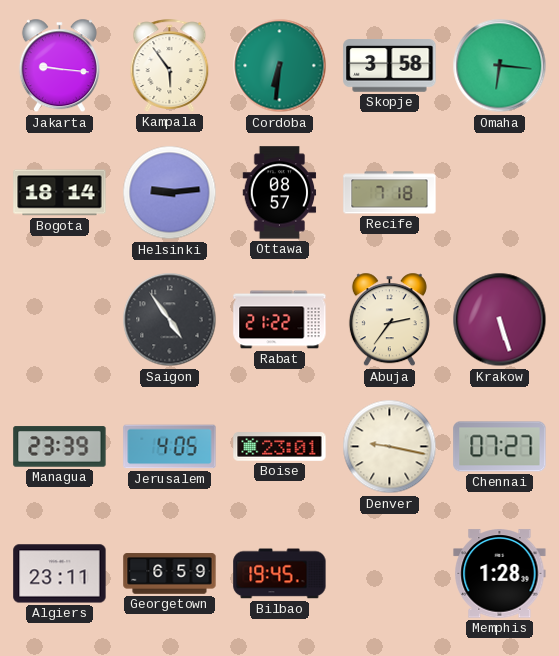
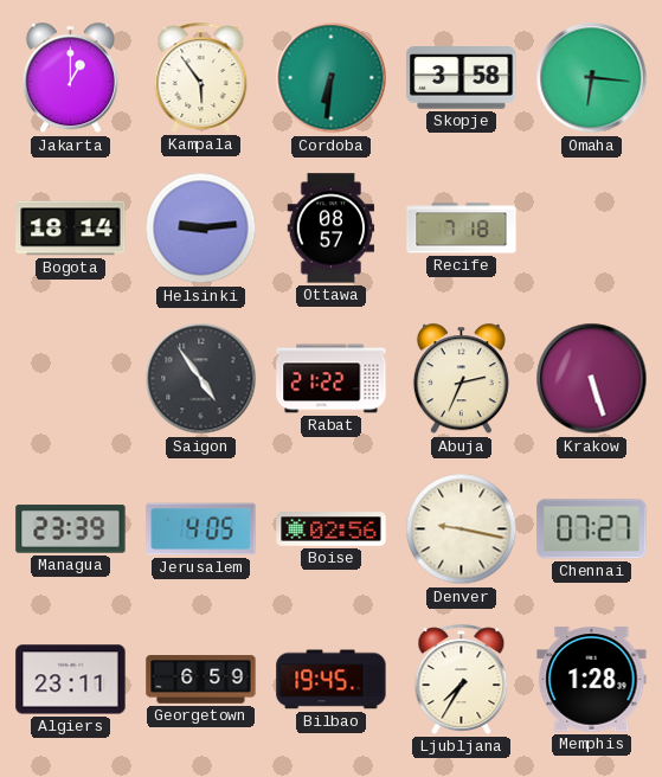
Jakarta: 9:16 -> 1:00
Abuja: 2:36 -> 2:34
Boise: 23:01 -> 02:56
Ljubljana: none -> 7:35
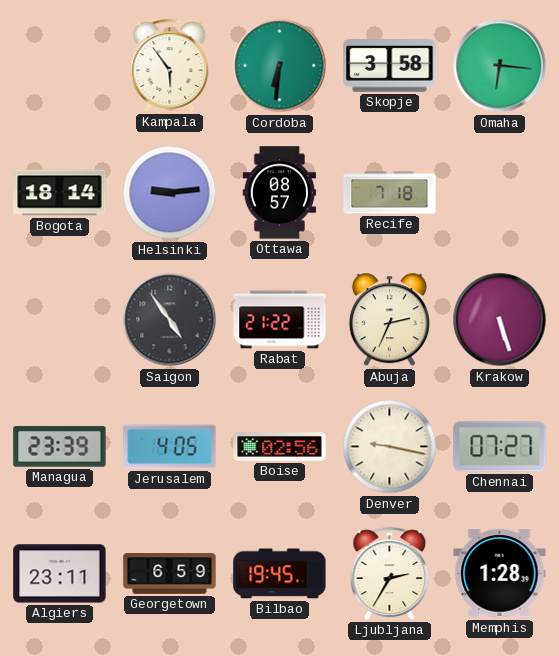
Jakarta: 1:00 -> none
Ljubljana: 7:35 -> 2:35
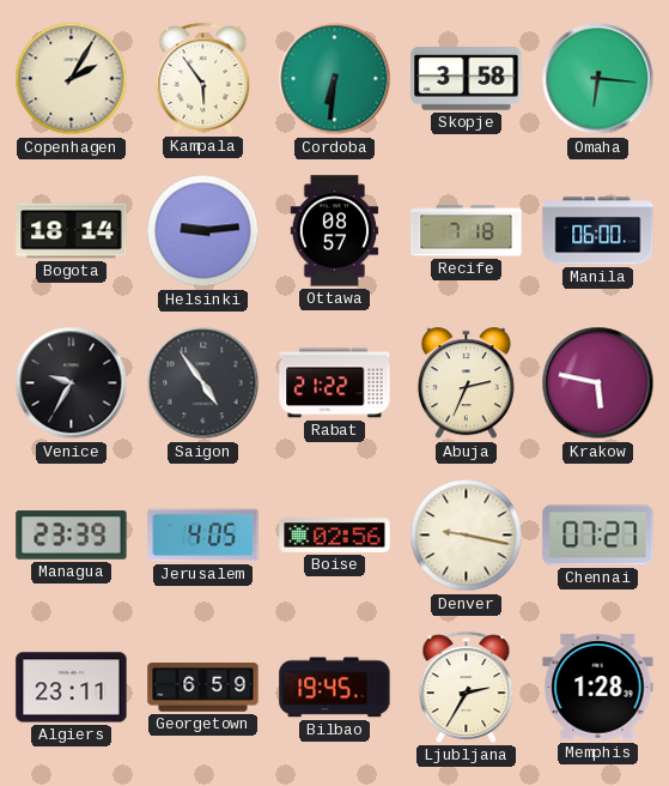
Copenhagen: none -> 2:05
Manila: none -> 06:00
Venice: none -> 9:35
Krakow: 5:27 -> 5:47
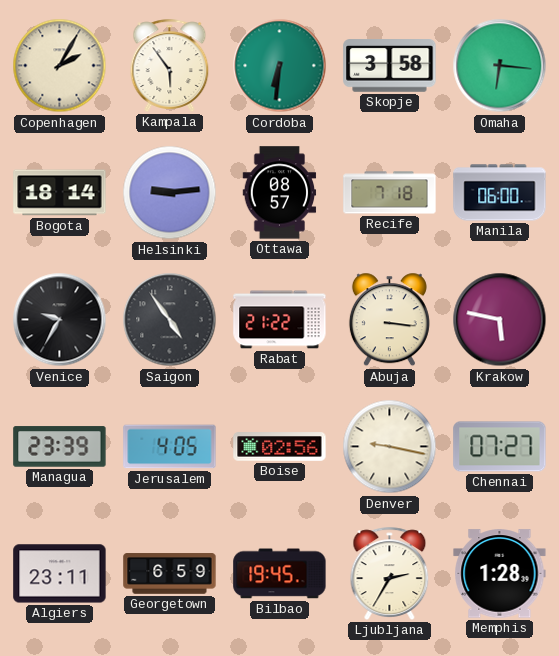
Abuja: 2:34 -> 3:16
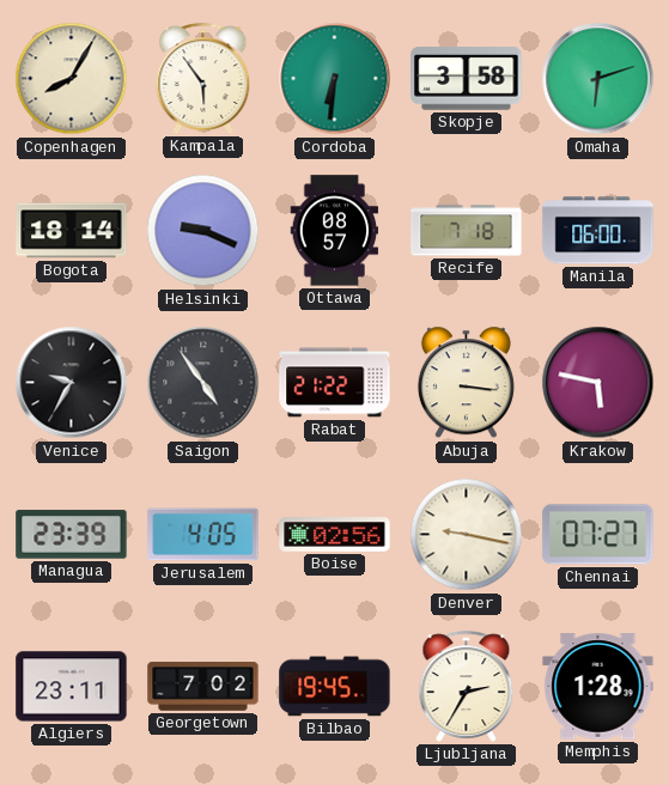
Copenhagen: 2:05 -> 8:05
Omaha: 6:16 -> 6:12
Helsinki: 9:14 -> 9:19
Georgetown: 6:59 -> 7:02
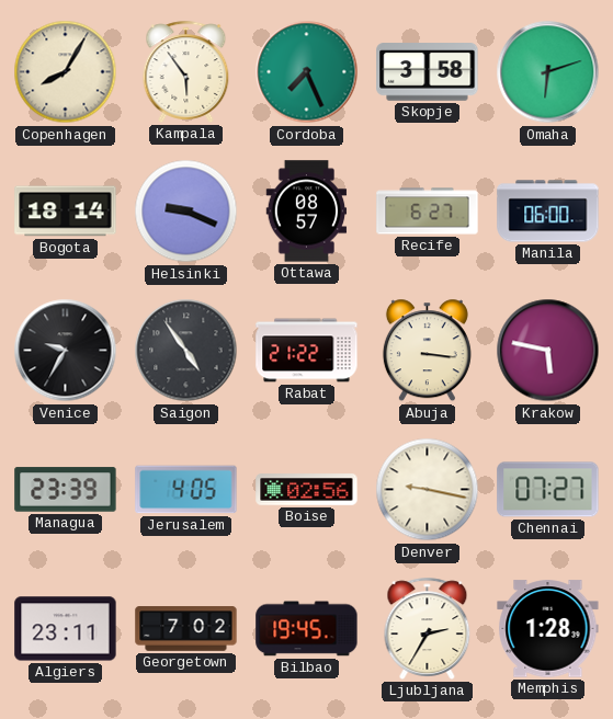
Cordoba: 6:31 -> 7:26
Recife: 7:18 -> 6:27
